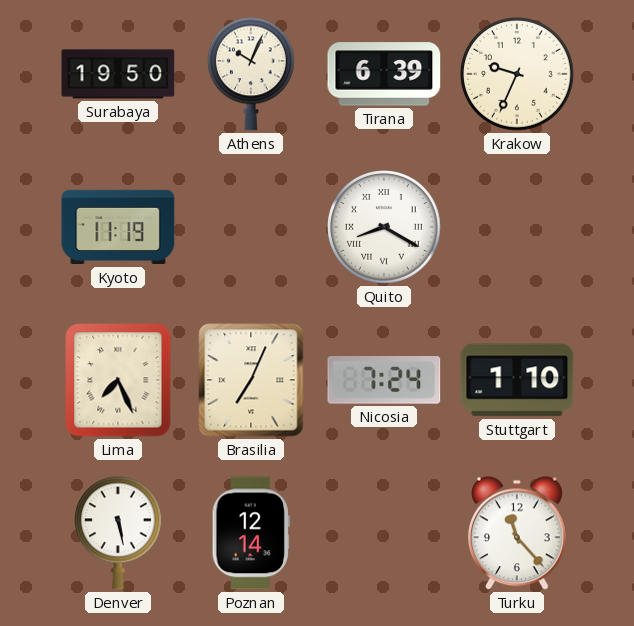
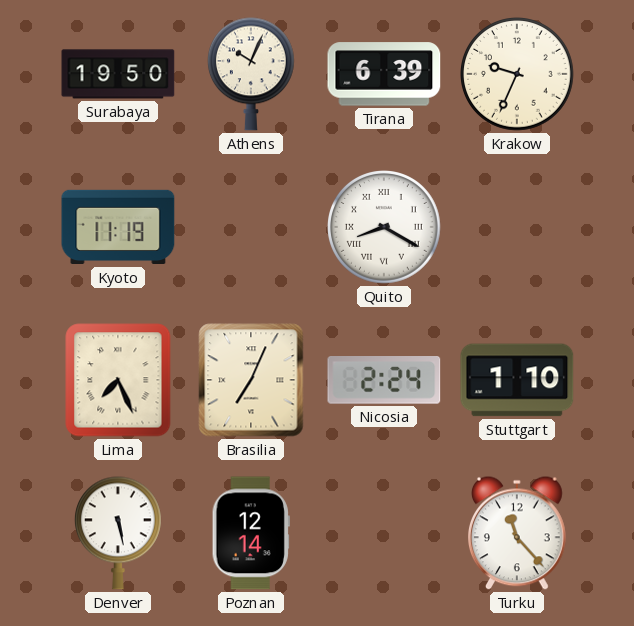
Nicosia: 7:24 -> 2:24
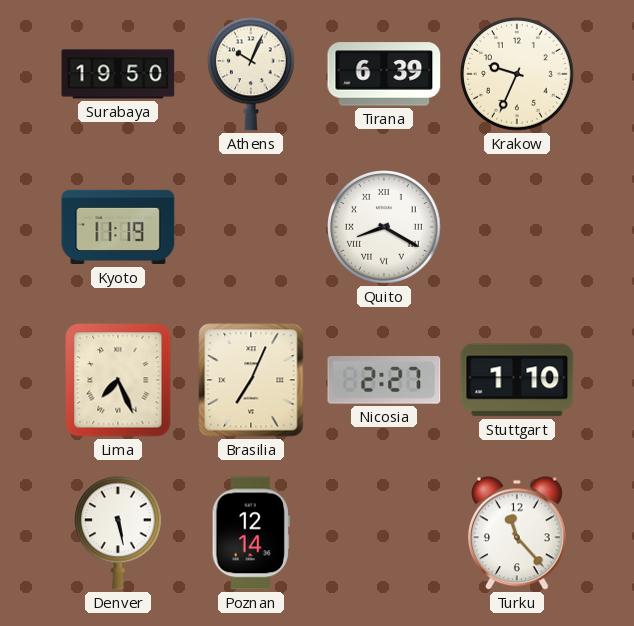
Nicosia: 2:24 -> 2:27
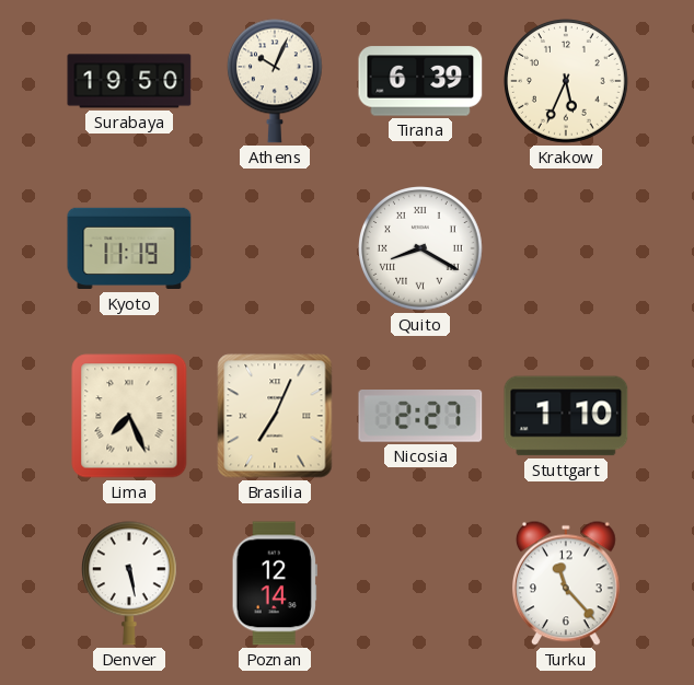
Krakow: 9:34 -> 5:34
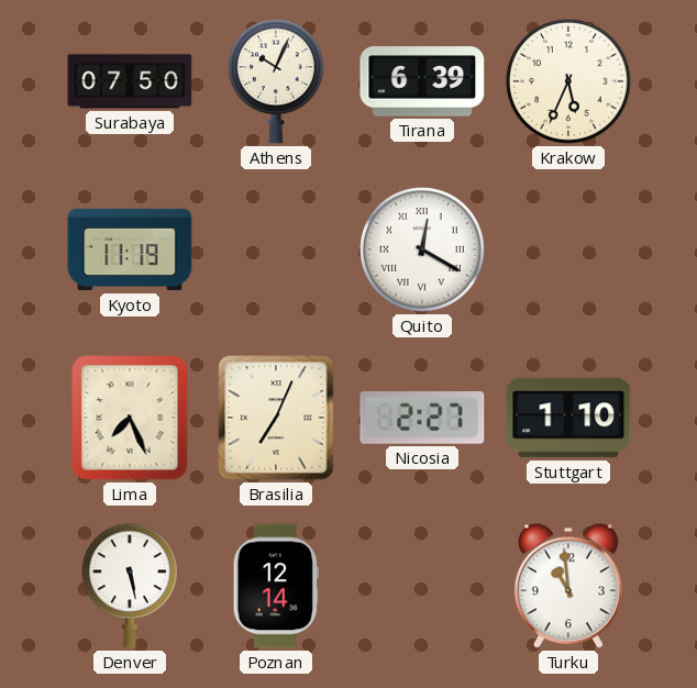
Surabaya: 19:50 -> 07:50
Quito: 8:20 -> 12:20
Turku: 11:23 -> 10:59
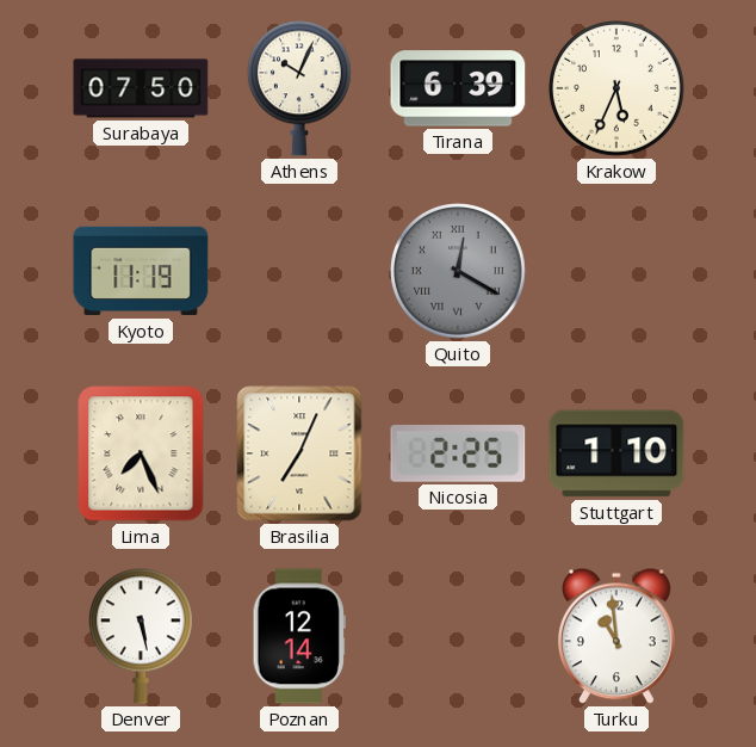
Quito dial: white -> grey
Nicosia: 2:27 -> 2:25
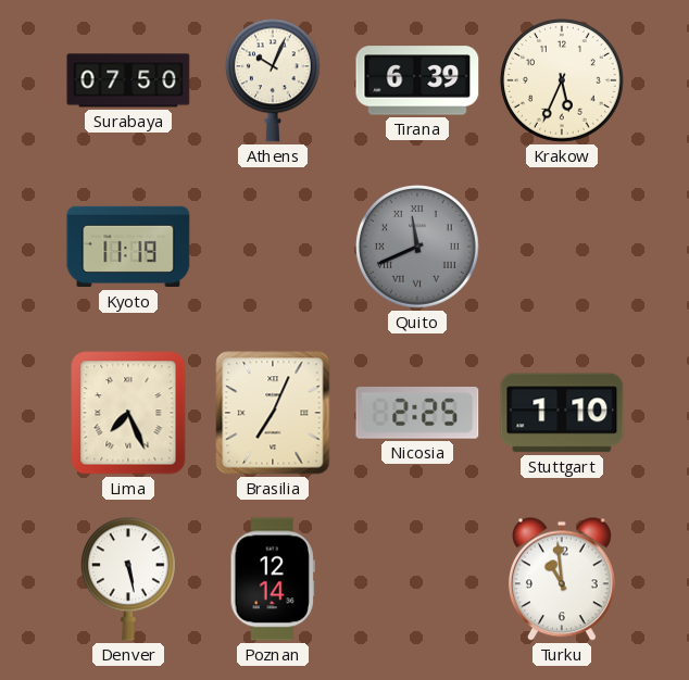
Quito: 12:20 -> 11:41
